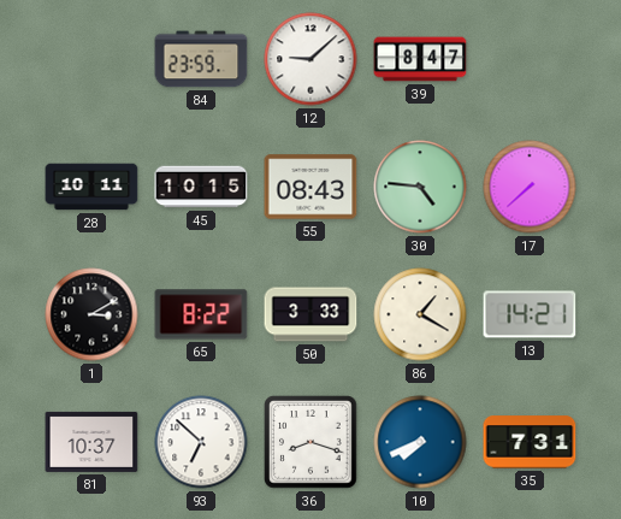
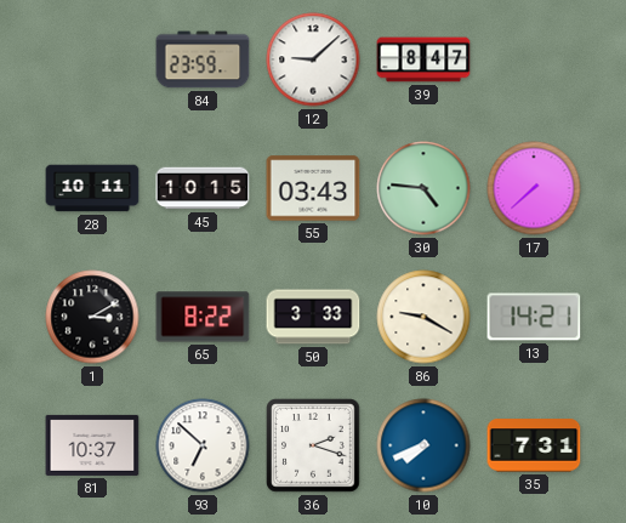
55: 08:43 -> 03:43
86: 1:20 -> 9:20
36: 8:18 -> 2:18
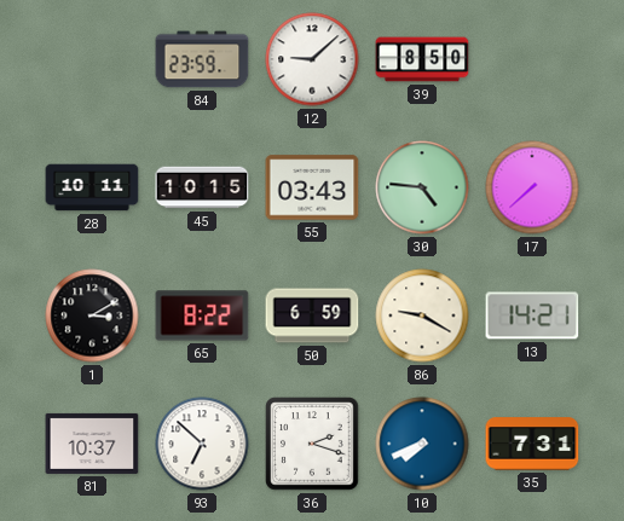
39: 8:47 -> 8:50
50: 3:33 -> 6:59
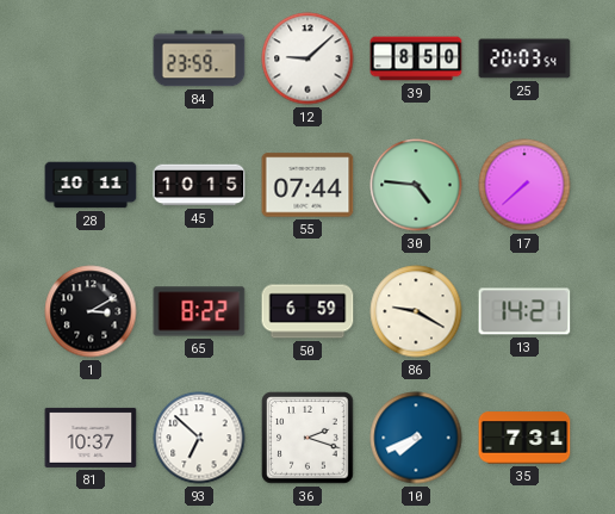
25: none -> 20:03
55: 03:43 -> 07:44
